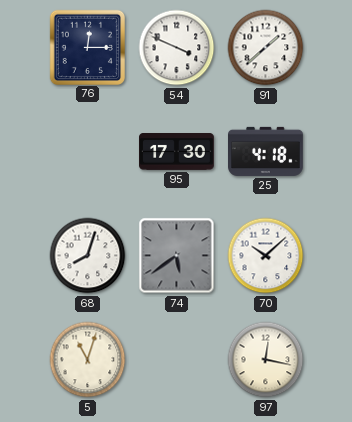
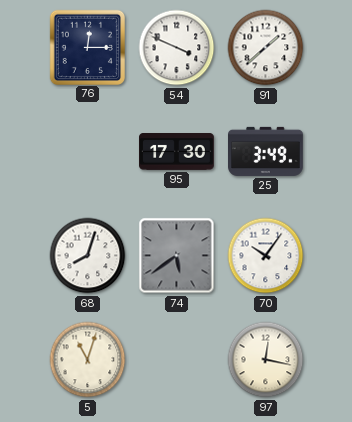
25: 4:18 -> 3:49
70: 10:08 -> 10:06
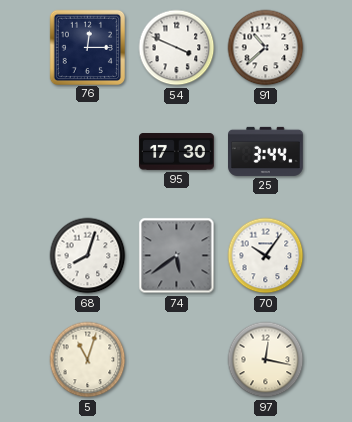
91: 1:38 -> 10:38
25: 3:49 -> 3:44
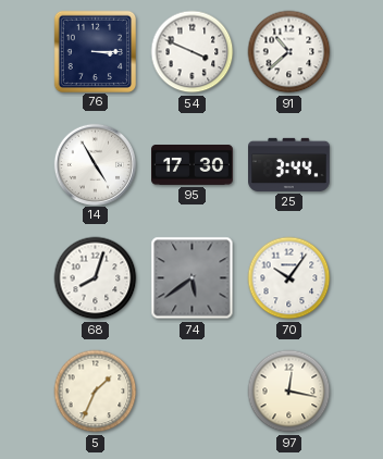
76: 12:15 -> 3:15
14: none -> 4:55
5: 11:03 -> 1:34
